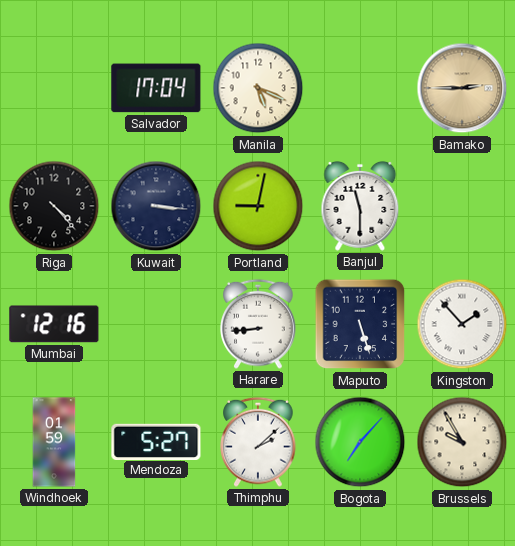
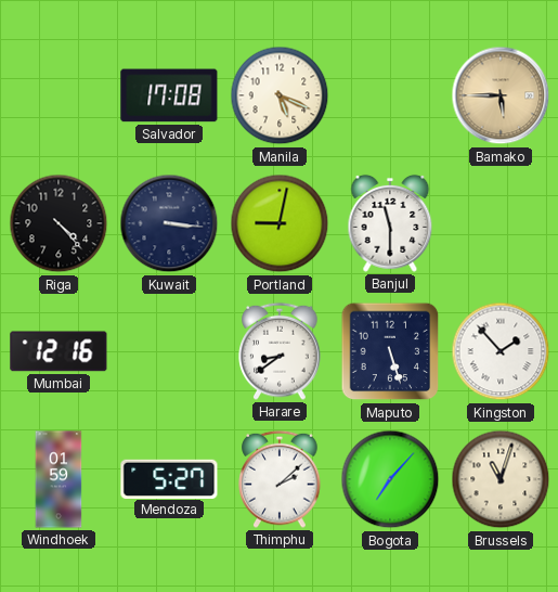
Salvador: 17:04 -> 17:08
Bamako: 2:45 -> 5:45
Harare: 8:44 -> 8:39
Brussels: 9:55 -> 11:03
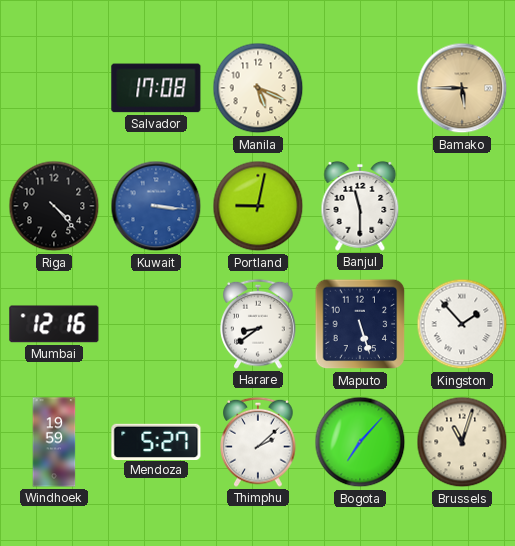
Kuwait dial: navy -> blue
Windhoek: 01:59 -> 19:59
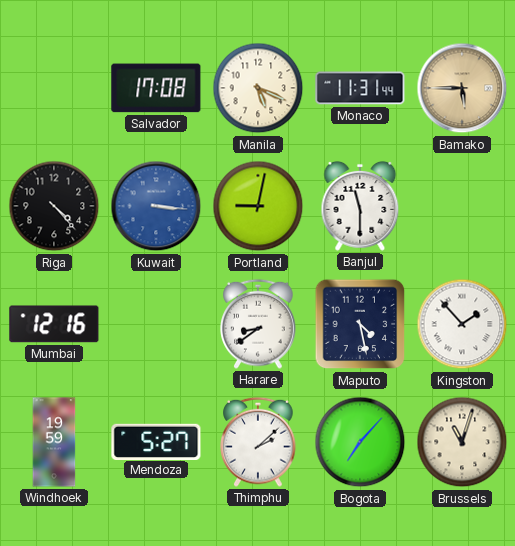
Monaco: none -> 11:31
Maputo: 5:27 -> 4:28
